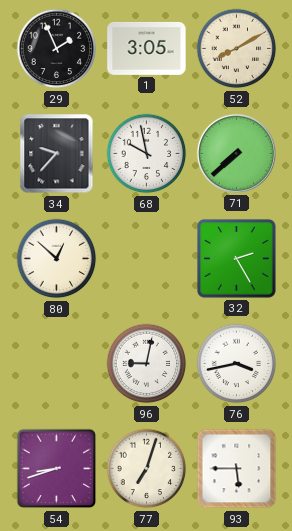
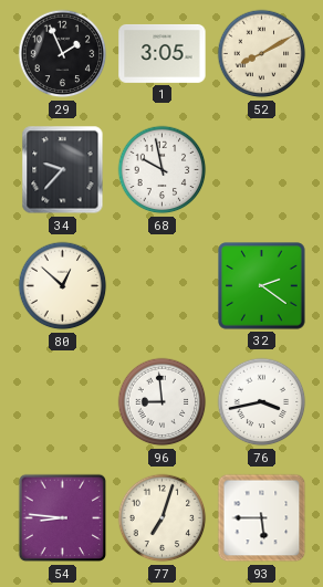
71: 7:38 -> none
32: 2:25 -> 2:21
96: 9:02 -> 8:59
54: 8:42 -> 8:46
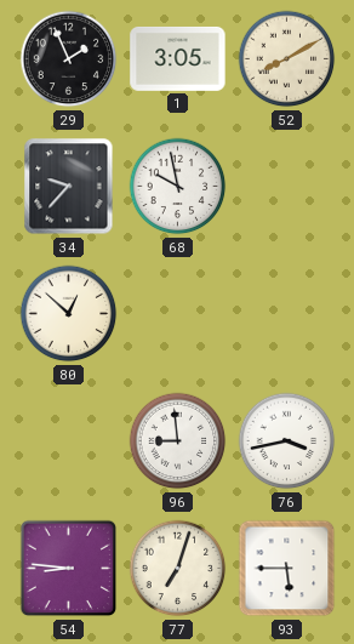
32: 2:21 -> none
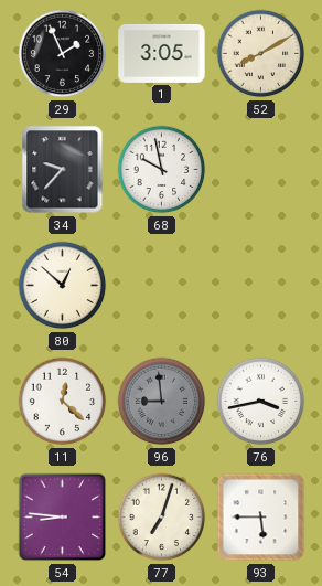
11: none -> 12:22
96 dial: white -> grey
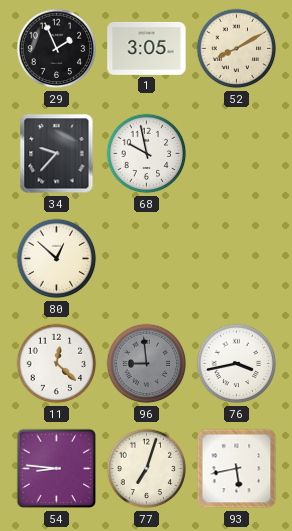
93: 5:45 -> 5:43
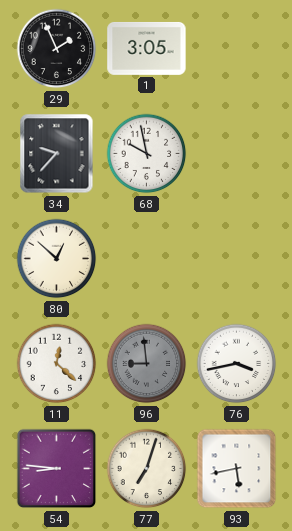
52: 8:10 -> none
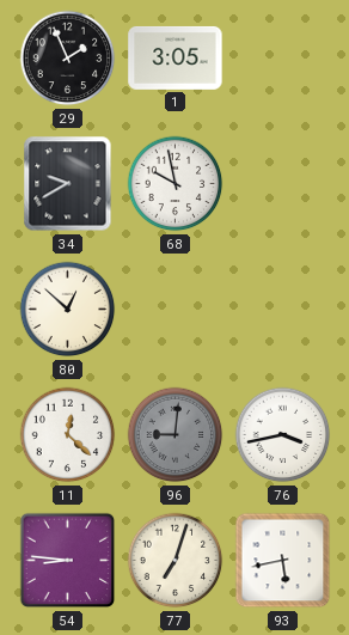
34: 9:37 -> 9:40
96: 8:59 -> 9:01
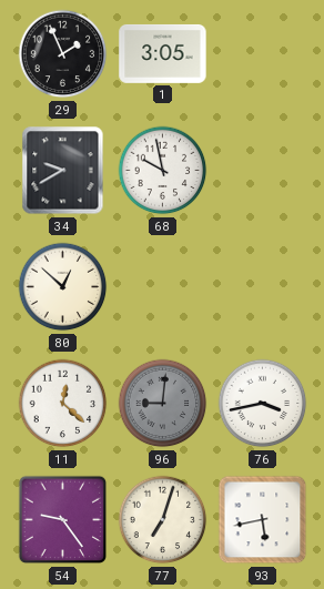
54: 8:46 -> 9:24
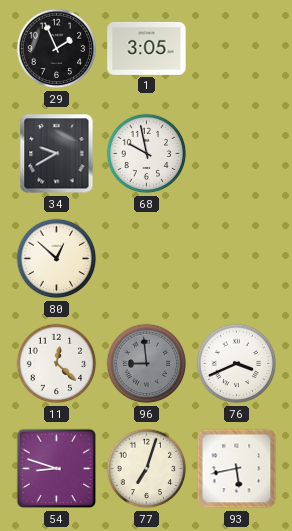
96: 9:01 -> 8:59
76: 3:43 -> 3:41
54: 9:24 -> 8:48
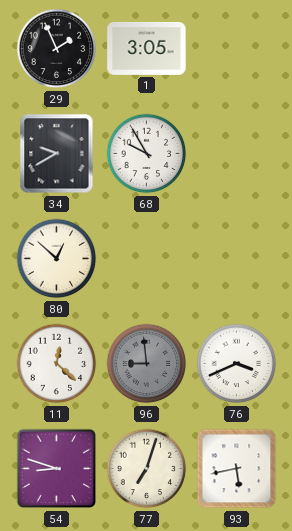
68: 9:58 -> 9:55
